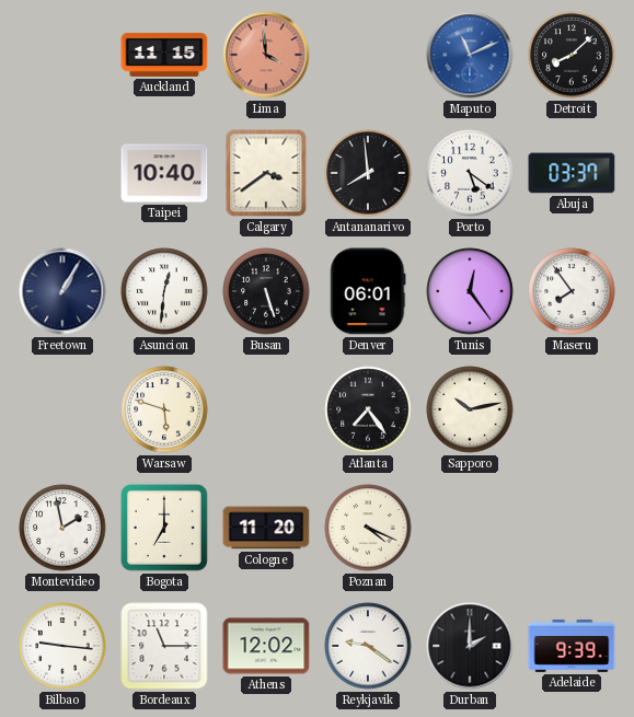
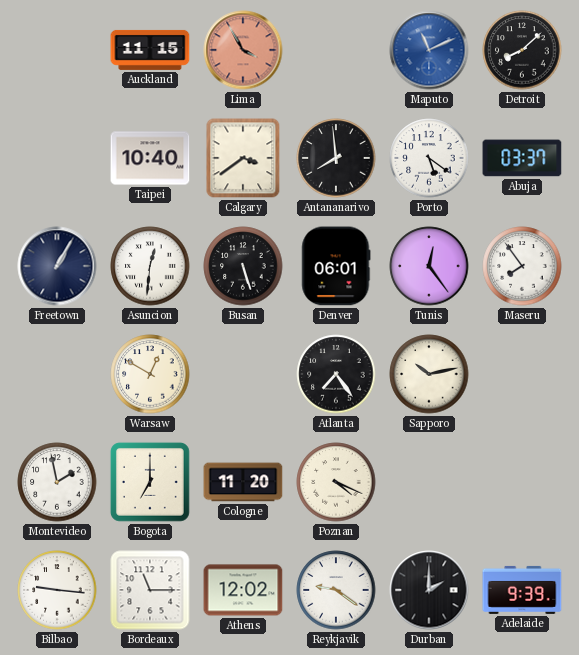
Lima: 3:59 -> 3:55
Warsaw: 5:48 -> 12:50
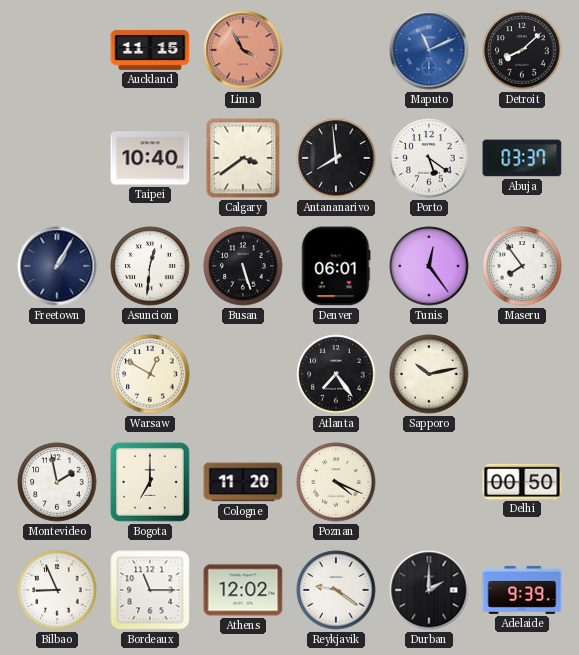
Delhi: none -> 00:50
Bilbao: 9:16 -> 8:56
